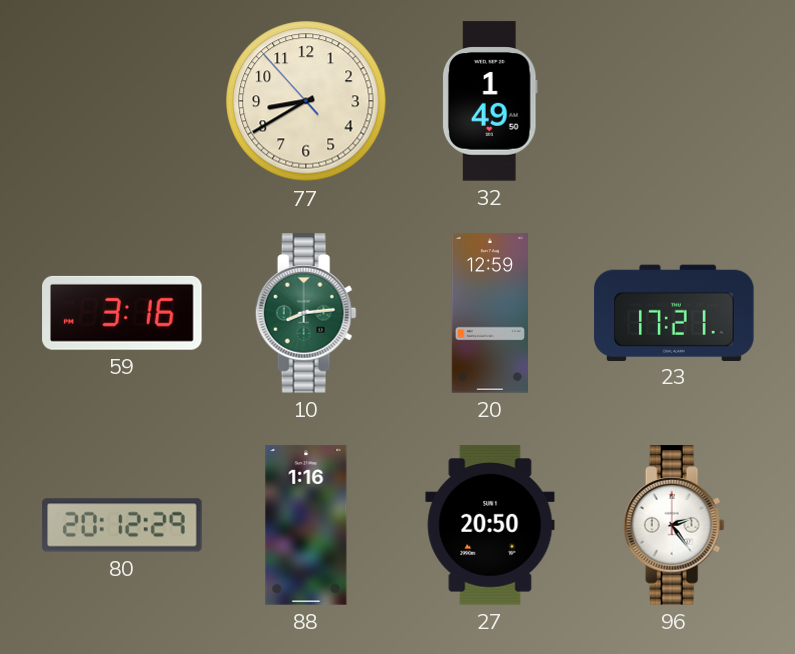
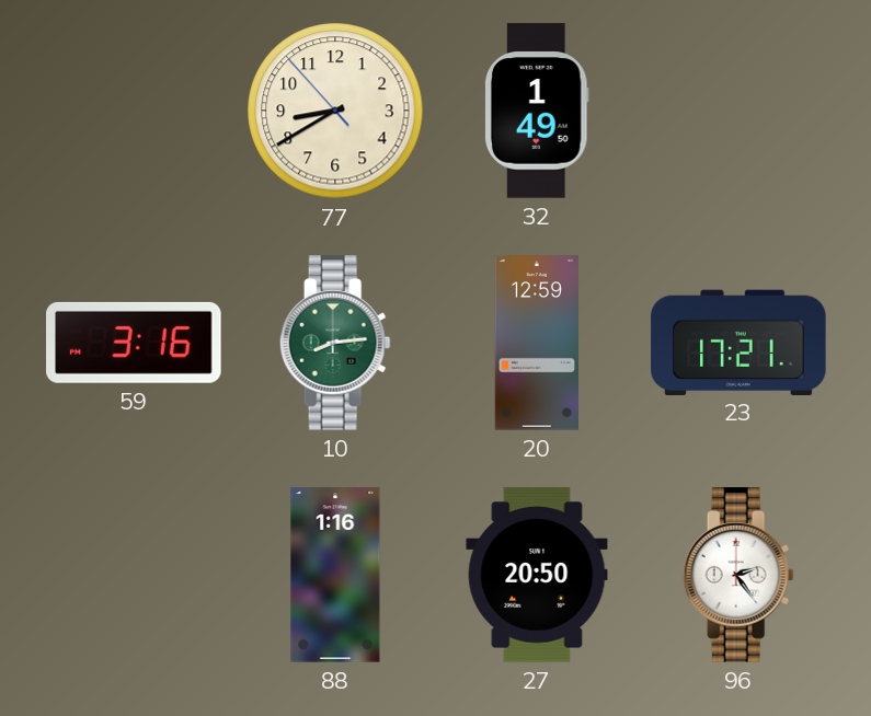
80: 20:12 -> none
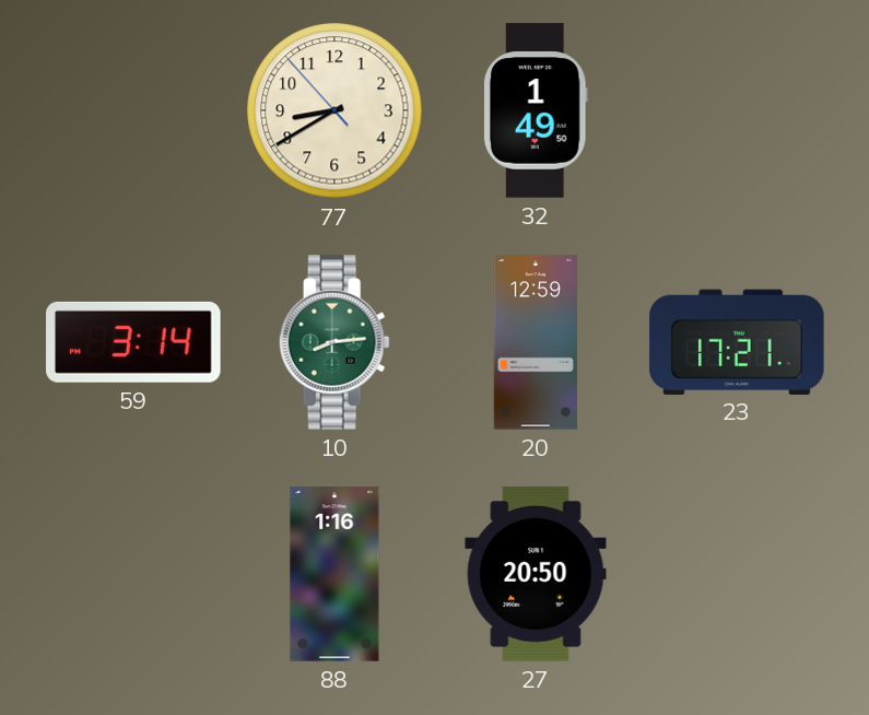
59: 3:16 -> 3:14
96: 2:24 -> none
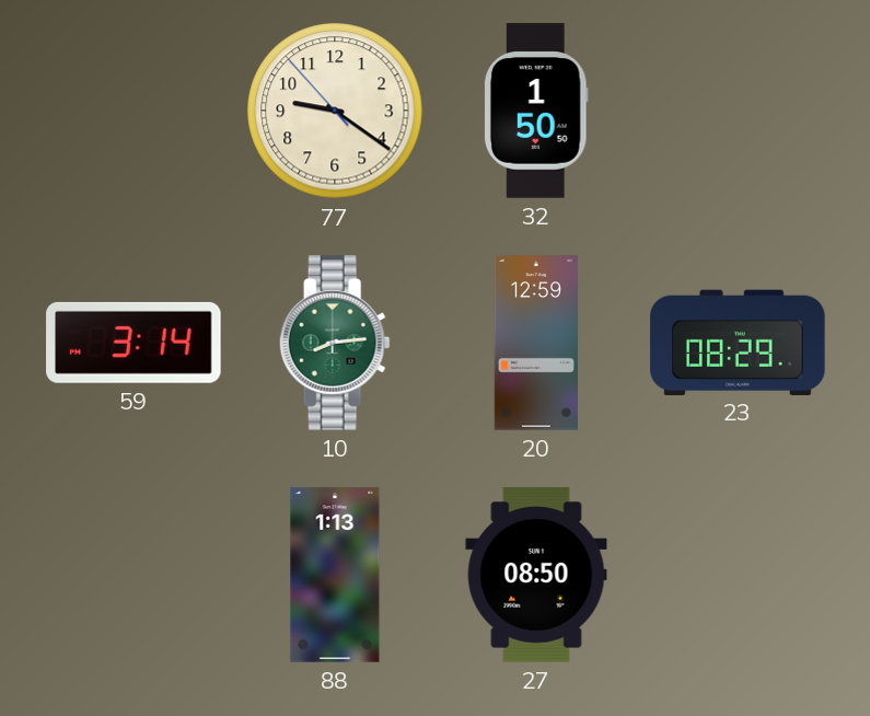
77: 8:39 -> 9:20
32: 1:49 -> 1:50
23: 17:21 -> 08:29
88: 1:16 -> 1:13
27: 20:50 -> 08:50
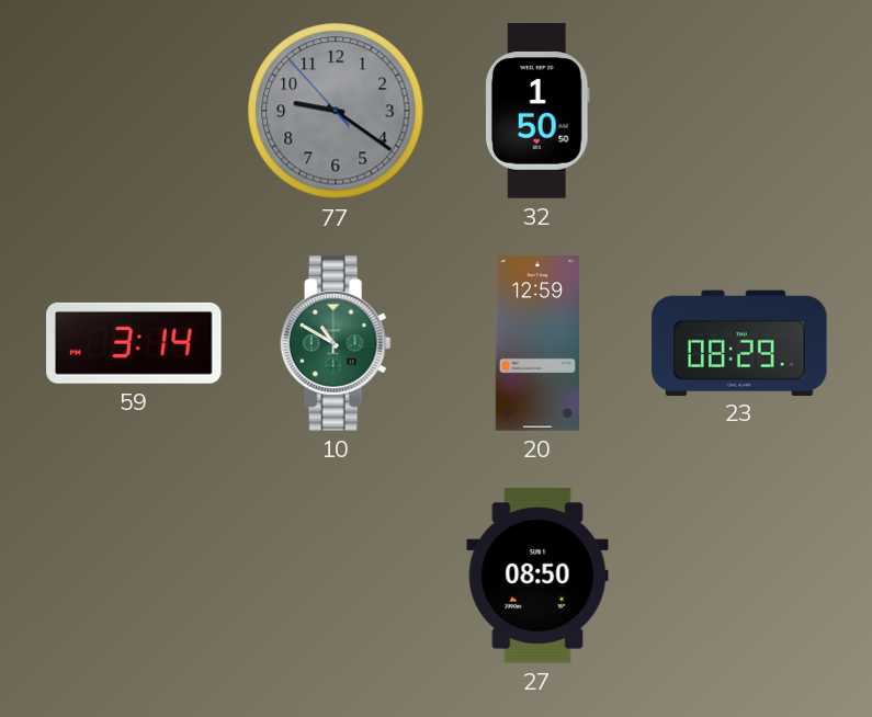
77 dial: cream -> grey
10: 8:14 -> 10:50
88: 1:13 -> none
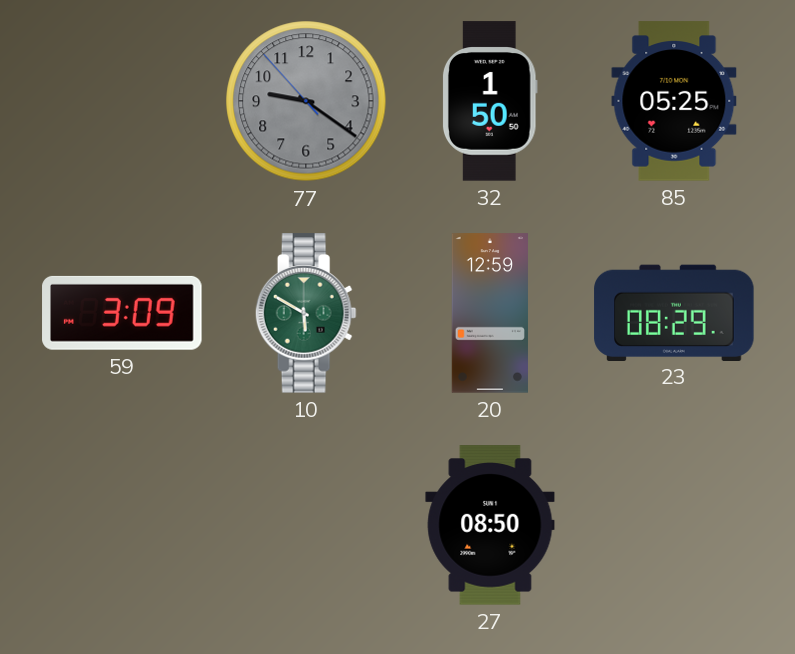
85: none -> 05:25
59: 3:14 -> 3:09
10: 10:50 -> 5:50
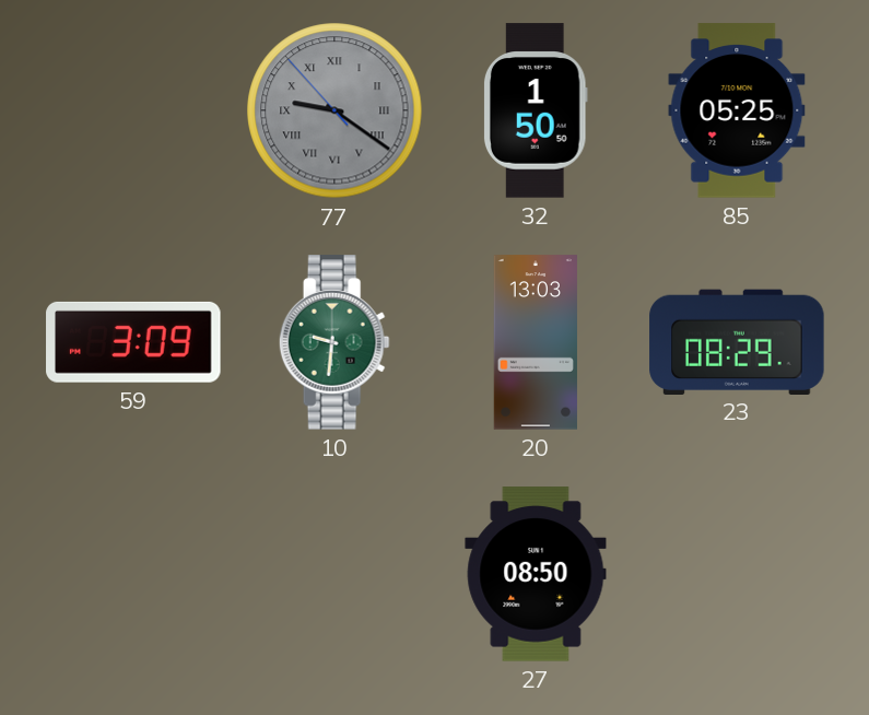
77 numerals: Arabic -> Roman
10: 5:50 -> 9:31
20: 12:59 -> 13:03
